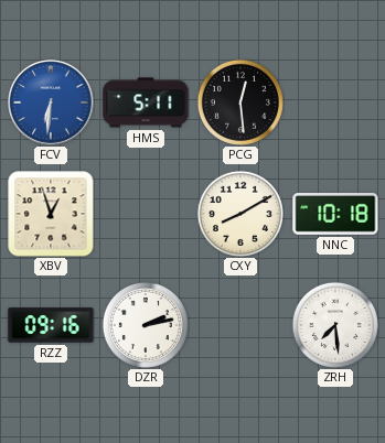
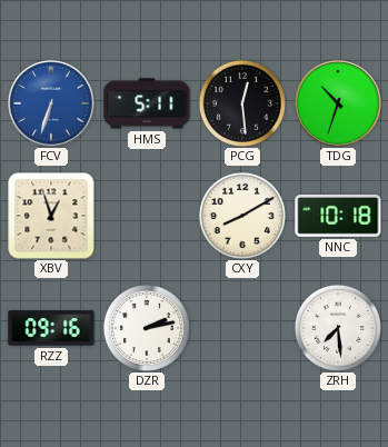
FCV: 6:31 -> 6:33
TDG: none -> 10:33
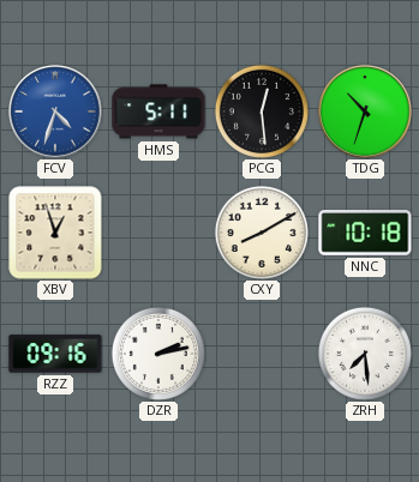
FCV: 6:33 -> 4:33
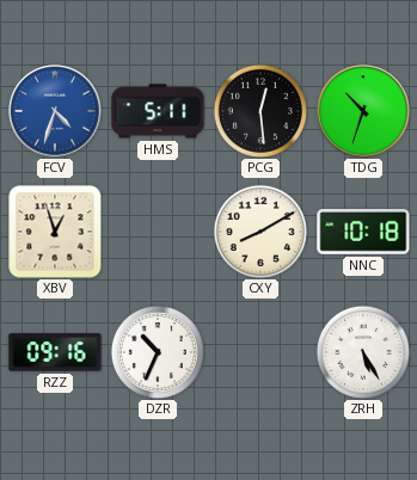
DZR: 2:13 -> 10:34
ZRH: 7:29 -> 5:25
